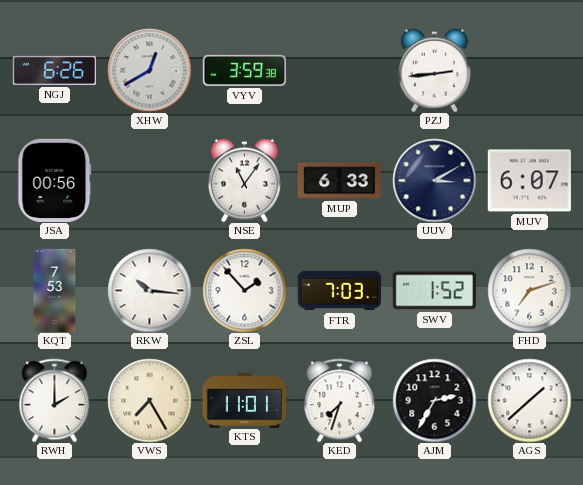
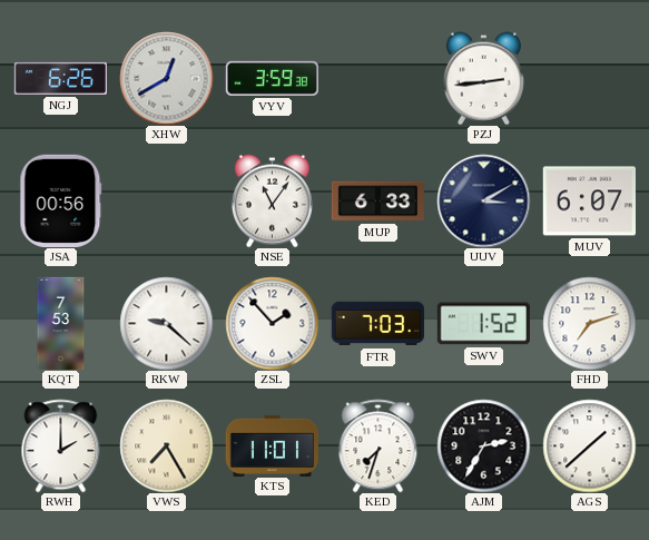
RKW: 10:16 -> 9:22
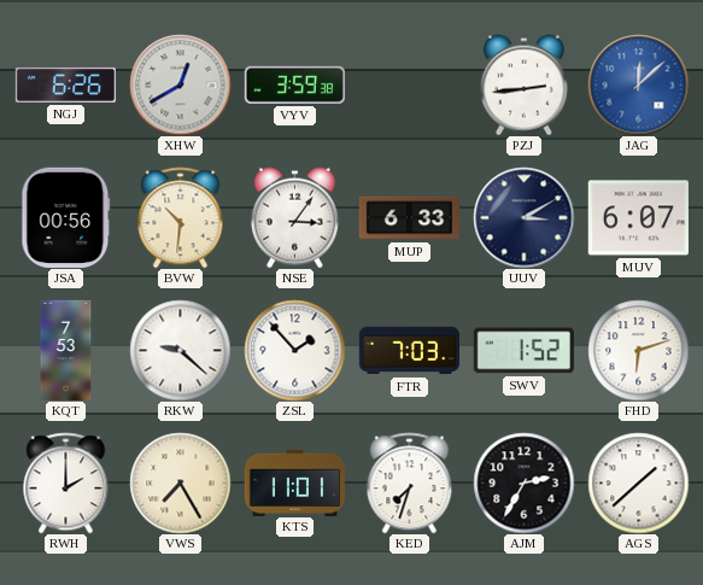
JAG: none -> 12:08
BVW: none -> 10:31
NSE: 11:06 -> 3:06
FHD: 7:12 -> 6:12
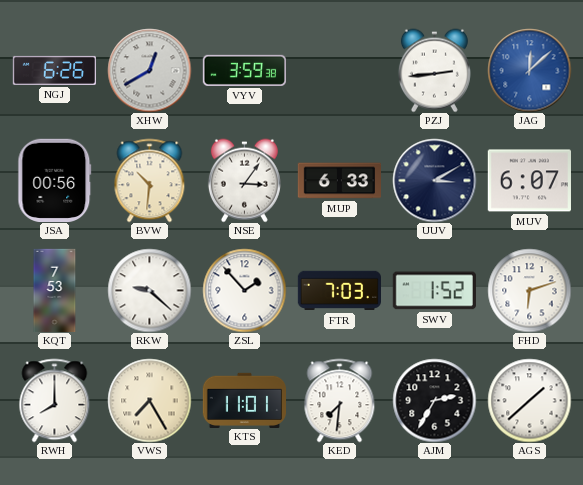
RWH: 2:00 -> 8:00
KED: 7:33 -> 7:31
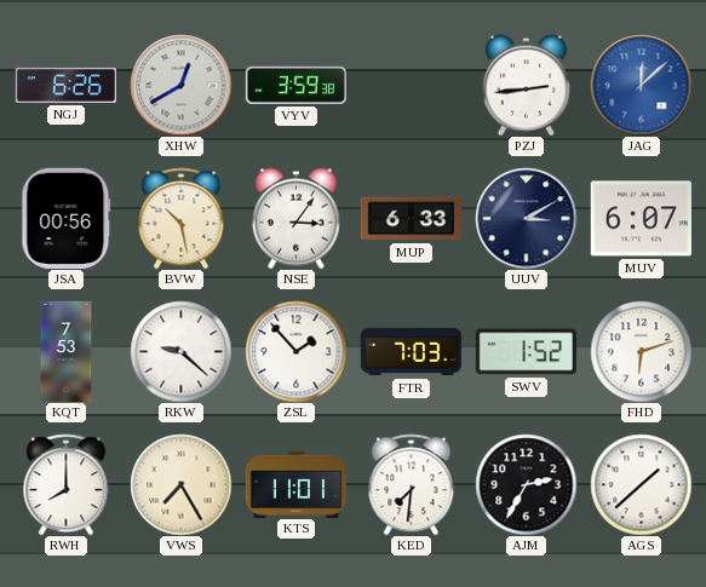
BVW: 10:31 -> 10:28
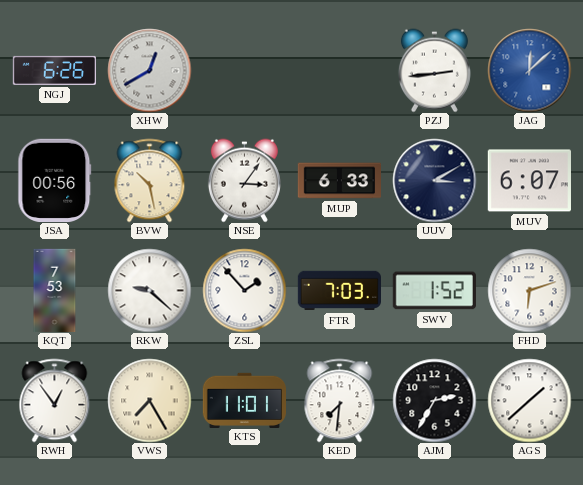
VYV: 3:59 -> none
RWH: 8:00 -> 12:54
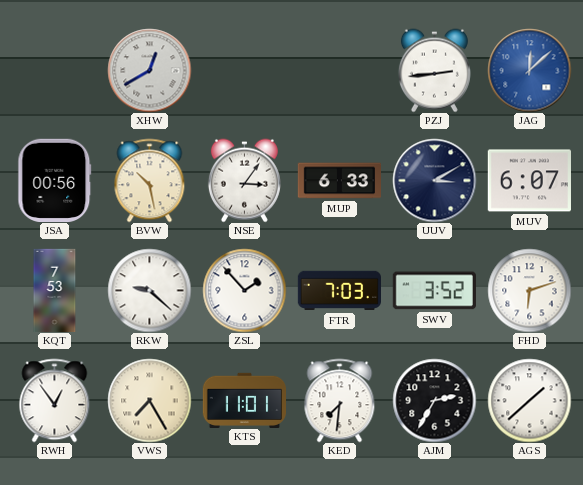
NGJ: 6:26 -> none
SWV: 1:52 -> 3:52
